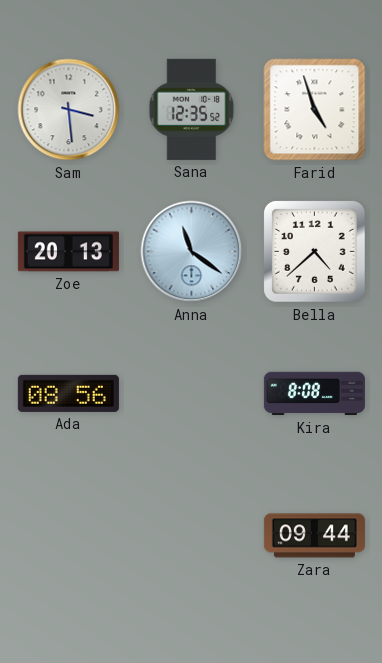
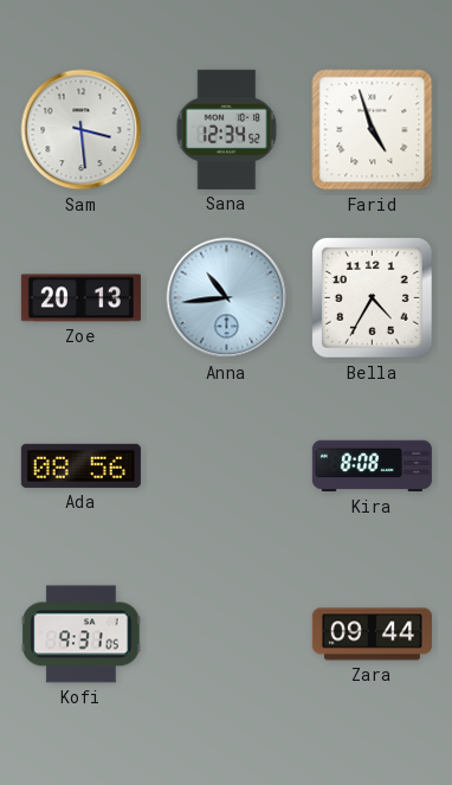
Sana: 12:35 -> 12:34
Anna: 11:21 -> 10:44
Bella: 4:38 -> 4:35
Kofi: none -> 9:31
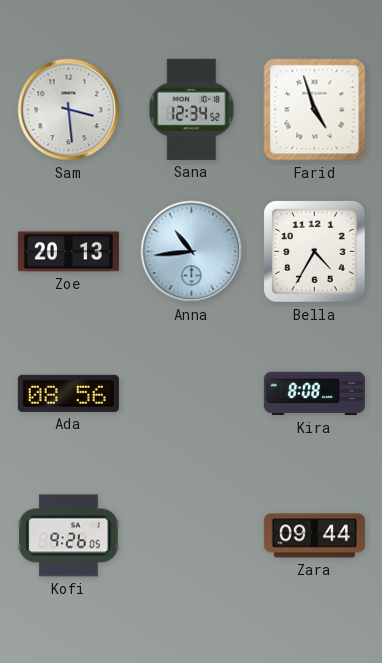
Kofi: 9:31 -> 9:26
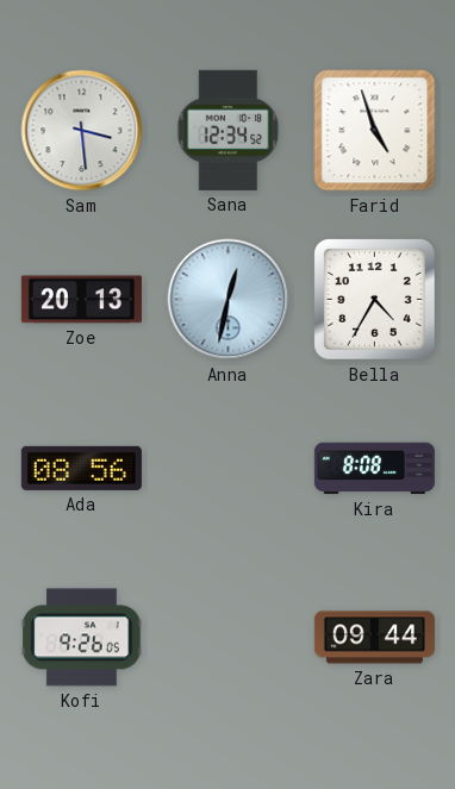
Anna: 10:44 -> 12:32
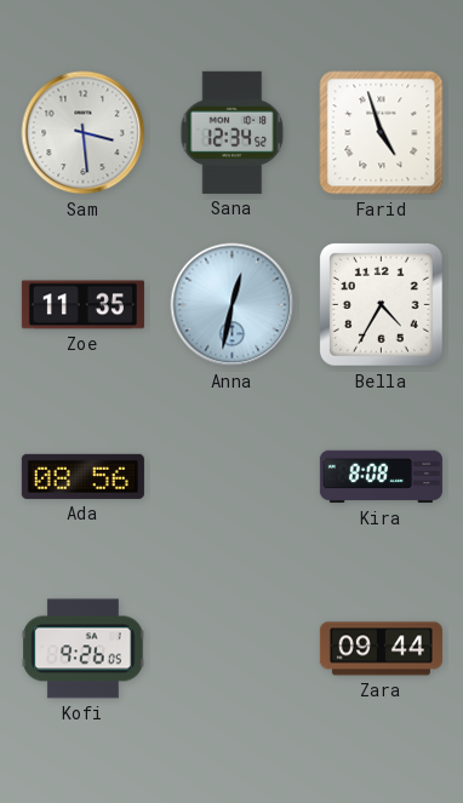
Zoe: 20:13 -> 11:35
